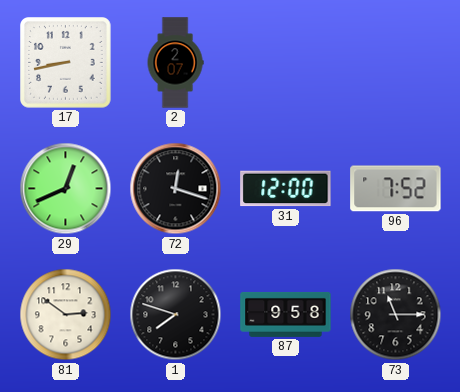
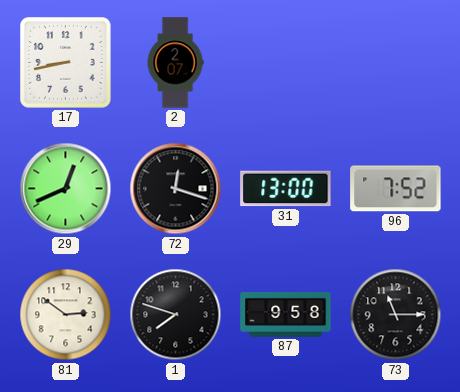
31: 12:00 -> 13:00
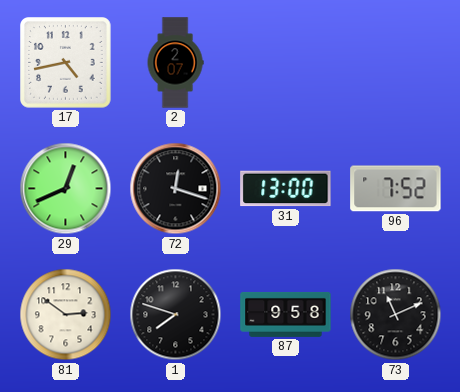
17: 8:43 -> 4:43
73: 11:15 -> 11:11
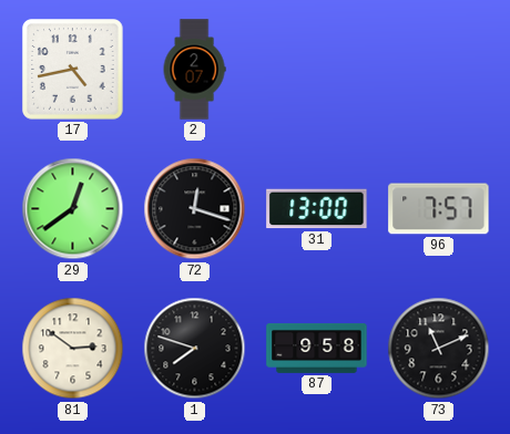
29: 12:41 -> 12:39
96: 7:52 -> 7:57
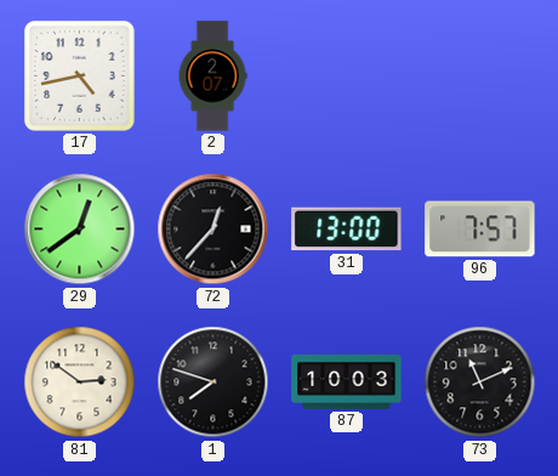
72: 12:18 -> 12:37
87: 9:58 -> 10:03
